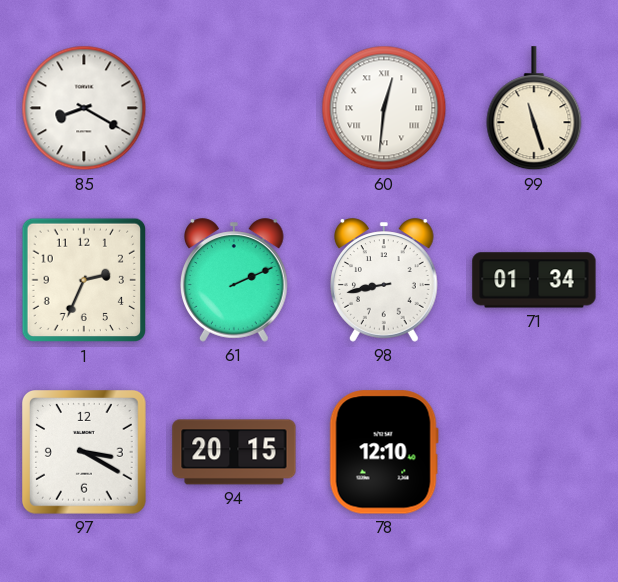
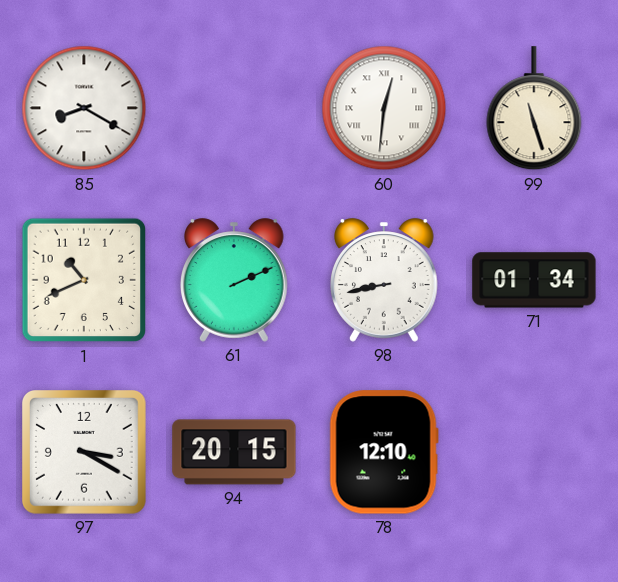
1: 2:34 -> 10:41
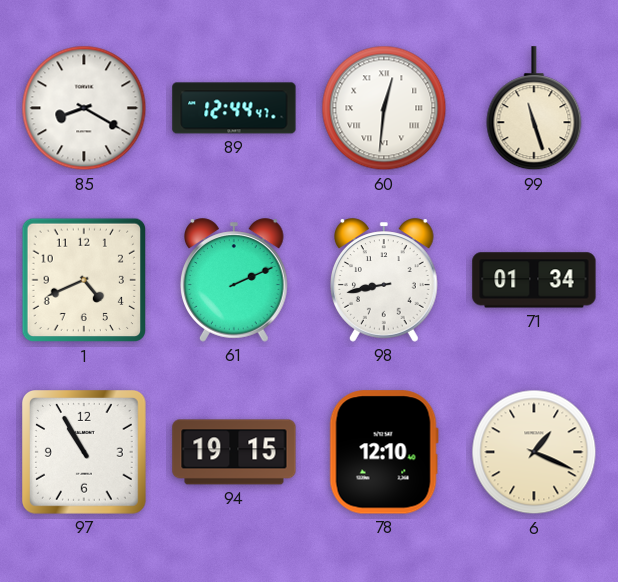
89: none -> 12:44
1: 10:41 -> 4:41
97: 3:20 -> 10:55
94: 20:15 -> 19:15
6: none -> 1:19
